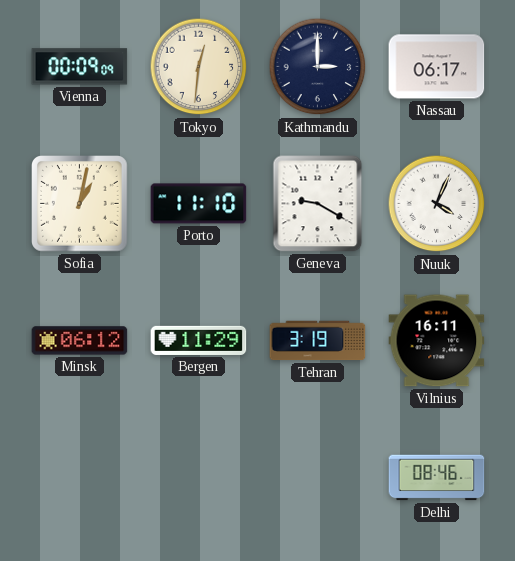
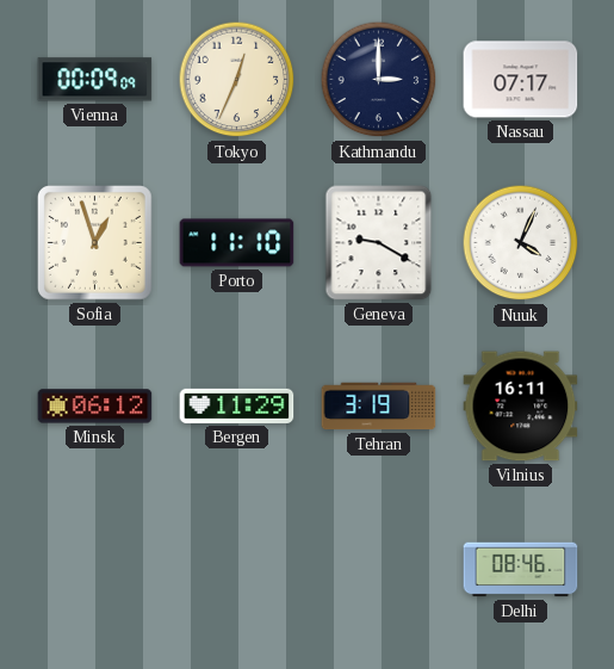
Tokyo: 12:31 -> 12:34
Nassau: 06:17 -> 07:17
Sofia: 1:02 -> 12:57
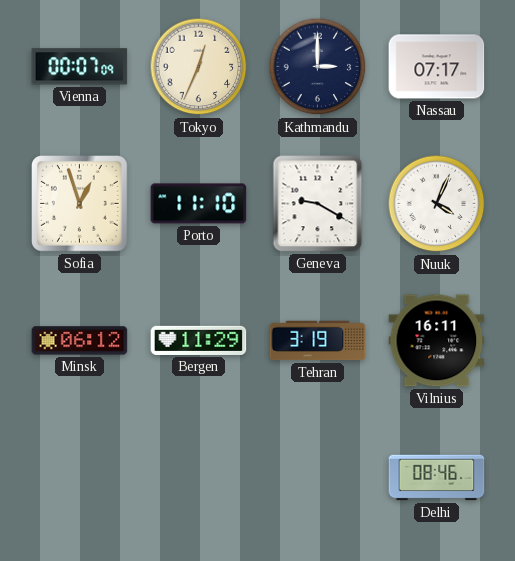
Vienna: 00:09 -> 00:07
